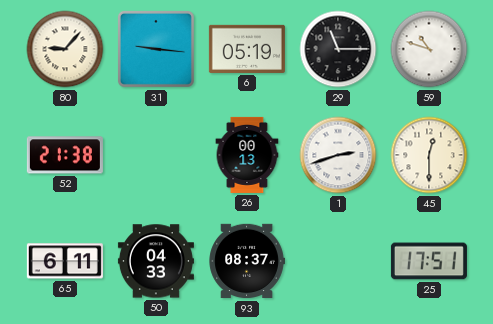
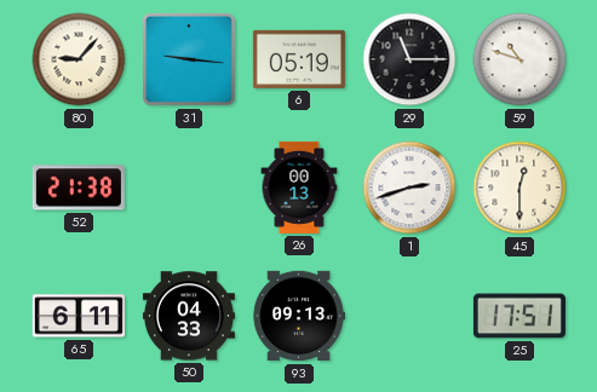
93: 08:37 -> 09:13
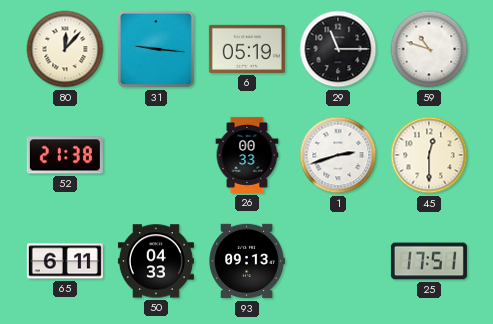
80: 9:07 -> 12:07
26: 00:13 -> 00:33
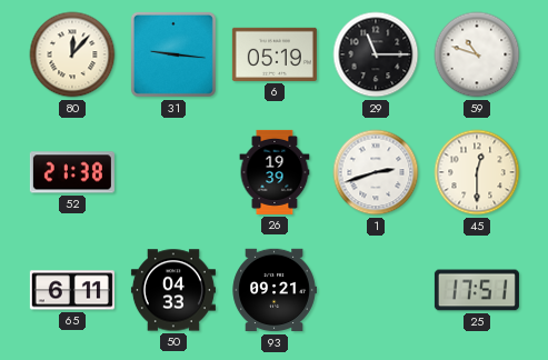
26: 00:33 -> 19:39
93: 09:13 -> 09:21
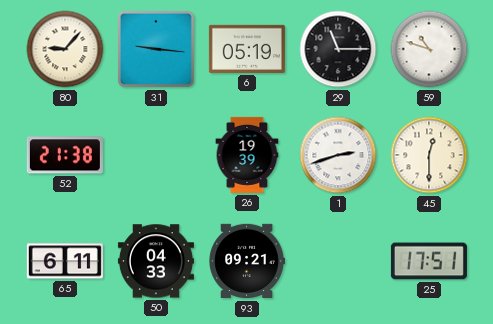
80: 12:07 -> 9:07
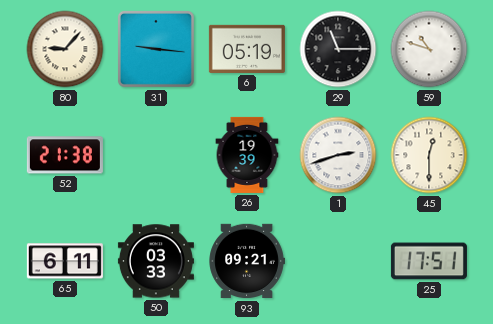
50: 04:33 -> 03:33
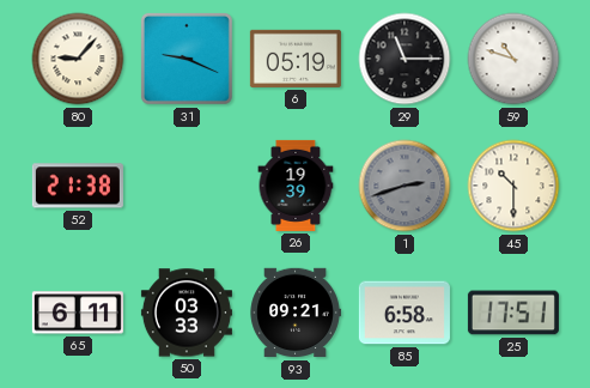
31: 9:16 -> 9:19
1 dial: white -> grey
45: 12:30 -> 10:30
85: none -> 6:58
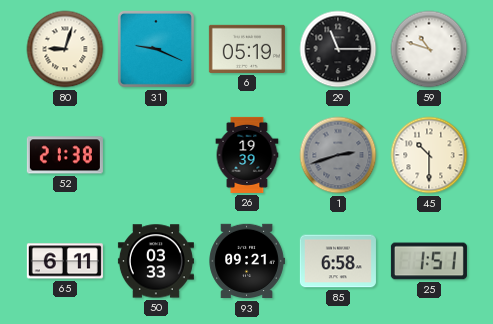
80: 9:07 -> 9:03
25: 17:51 -> 1:51
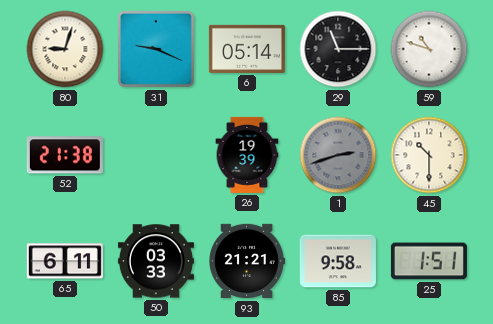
6: 05:19 -> 05:14
93: 09:21 -> 21:21
85: 6:58 -> 9:58
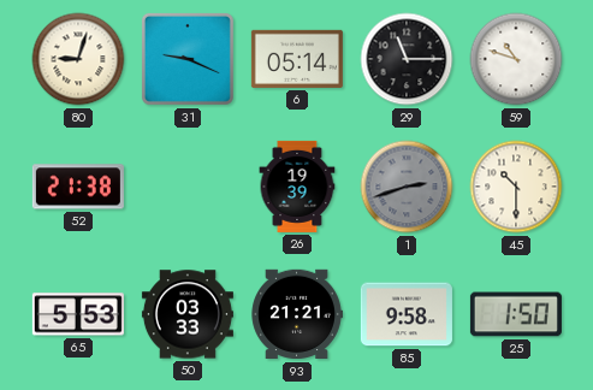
65: 6:11 -> 5:53
25: 1:51 -> 1:50
